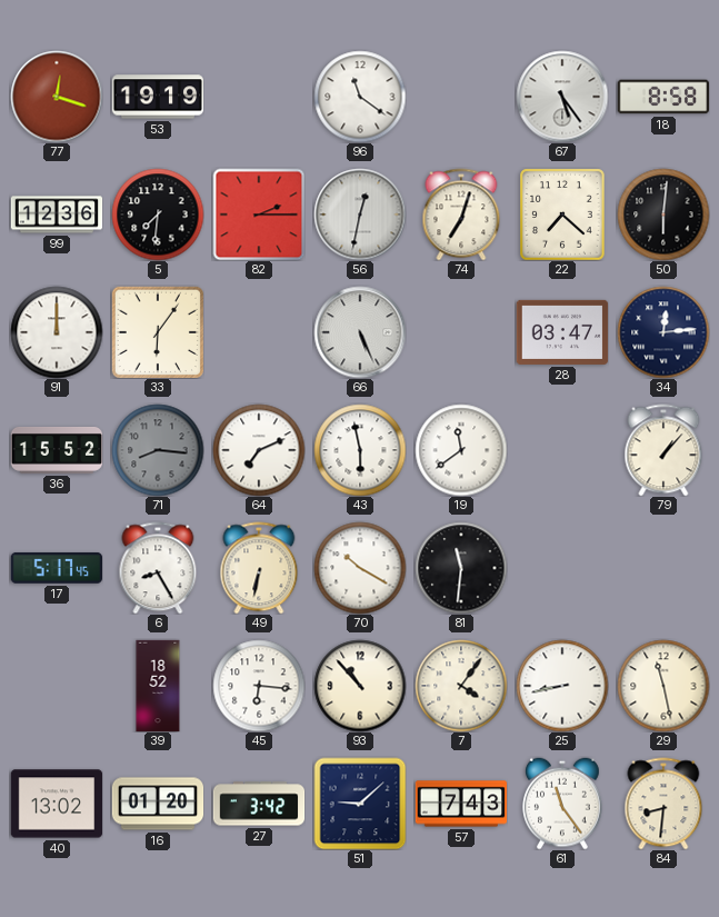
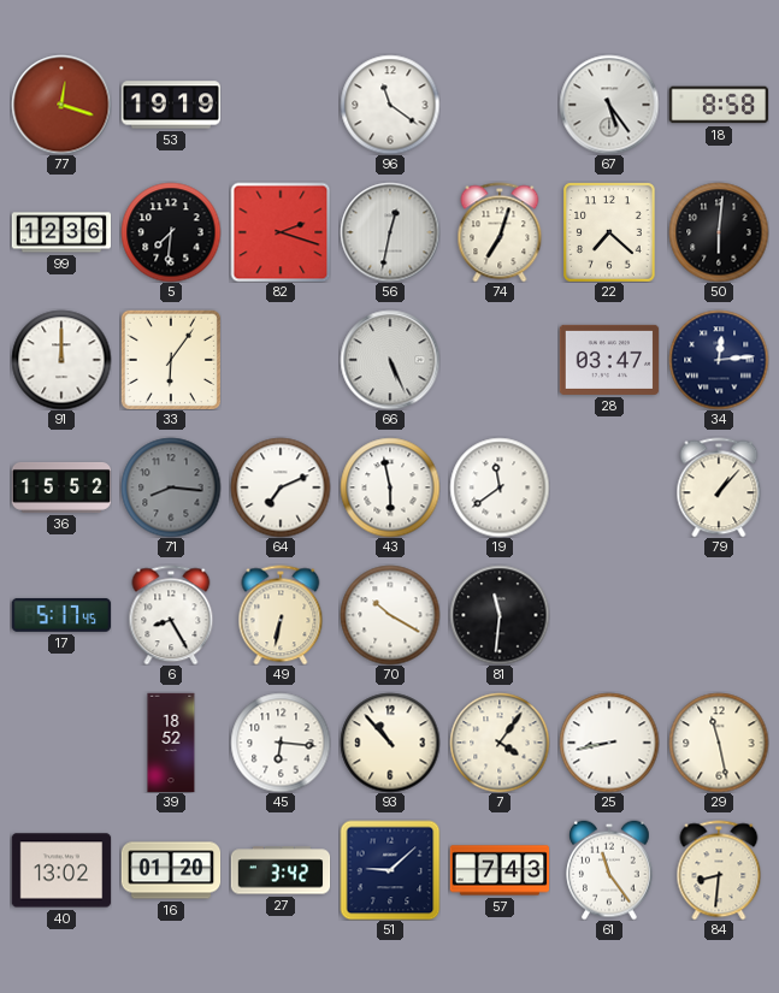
82: 2:15 -> 2:18
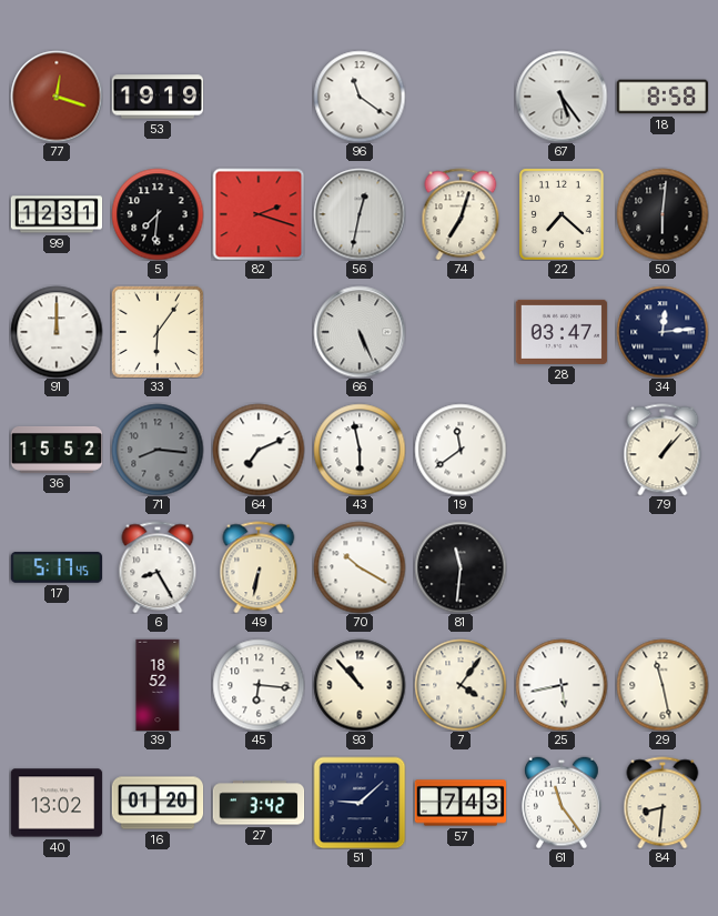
99: 12:36 -> 12:31
25: 8:43 -> 5:43
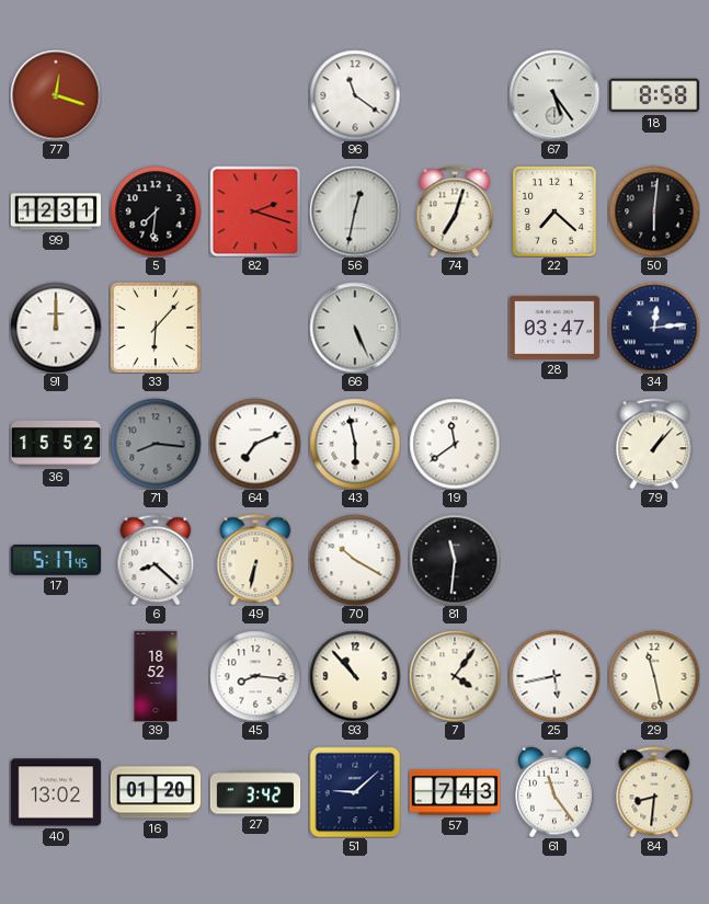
53: 19:19 -> none
33: 6:06 -> 6:07
6: 8:25 -> 8:22
45: 6:16 -> 8:16
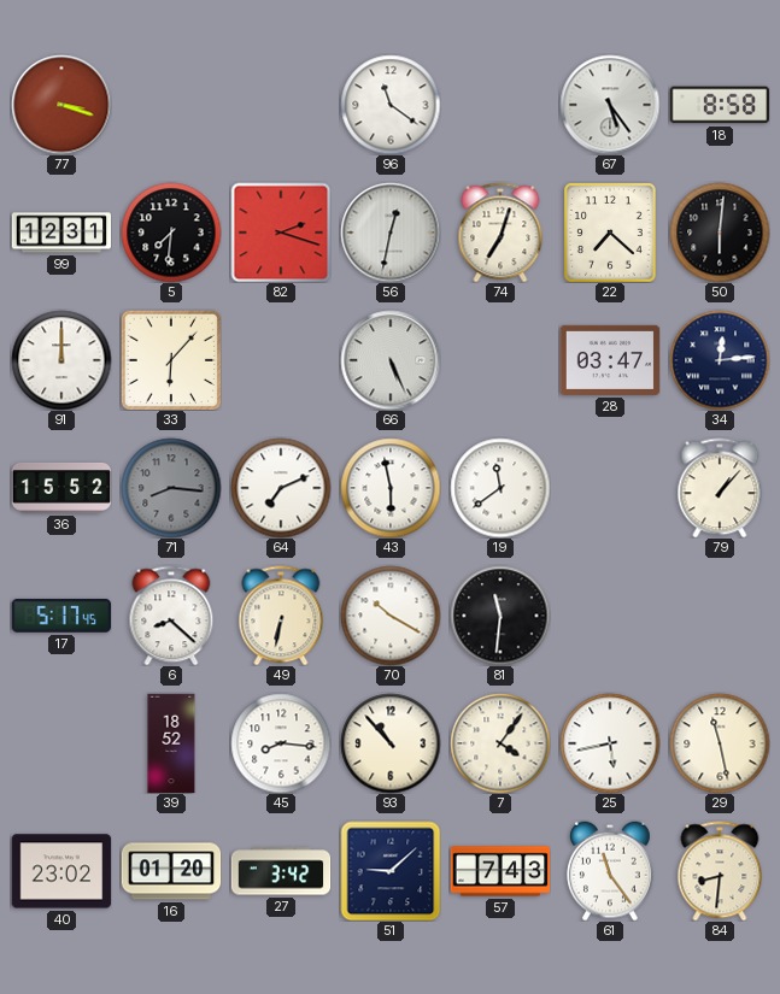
77: 12:18 -> 3:18
40: 13:02 -> 23:02
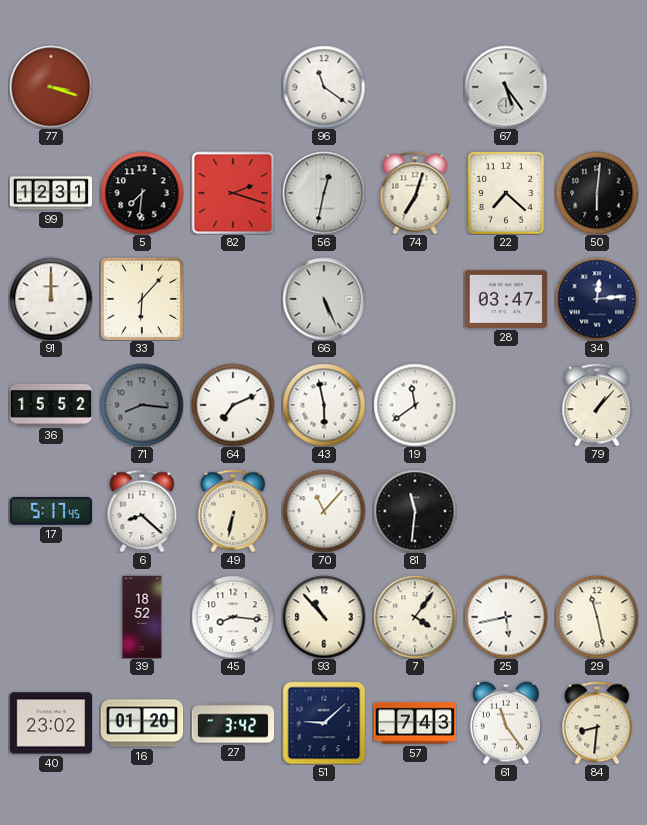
18: 8:58 -> none
70: 10:20 -> 11:07
